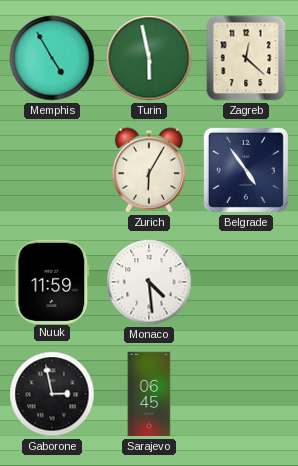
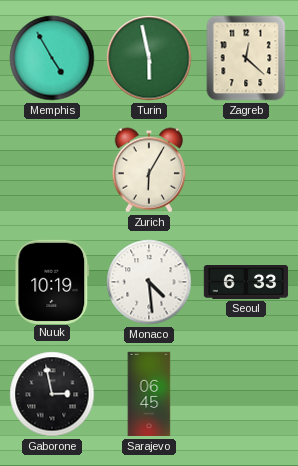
Belgrade: 4:54 -> none
Nuuk: 11:59 -> 10:19
Seoul: none -> 6:33
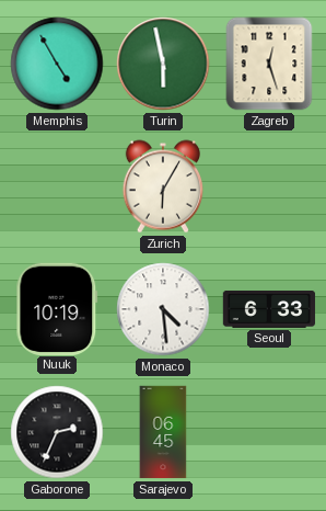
Zagreb: 12:22 -> 12:27
Gaborone: 2:58 -> 2:34
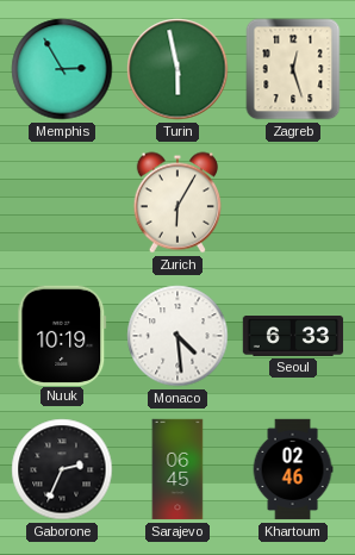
Memphis: 4:55 -> 2:55
Khartoum: none -> 02:46
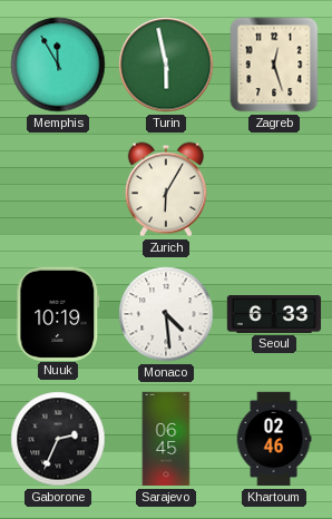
Memphis: 2:55 -> 11:55
